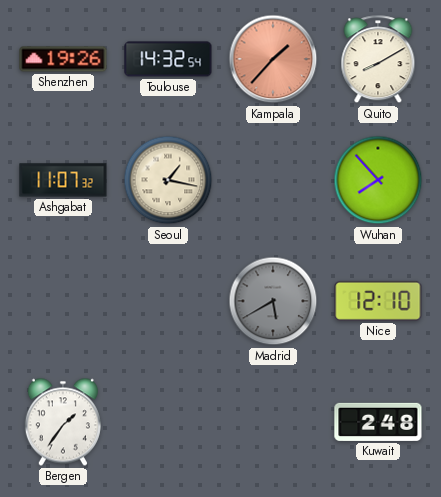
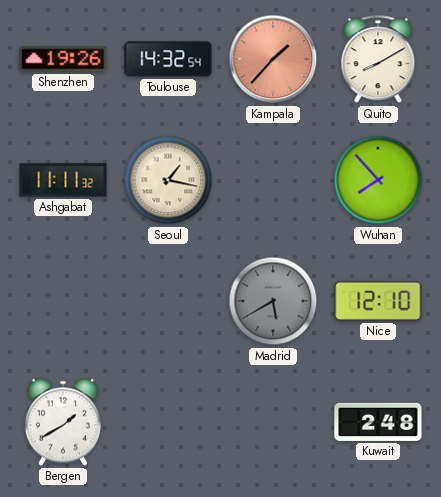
Ashgabat: 11:07 -> 11:11
Bergen: 1:36 -> 1:40
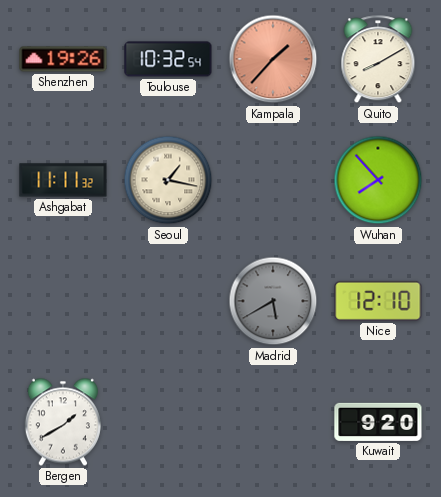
Toulouse: 14:32 -> 10:32
Kuwait: 2:48 -> 9:20
